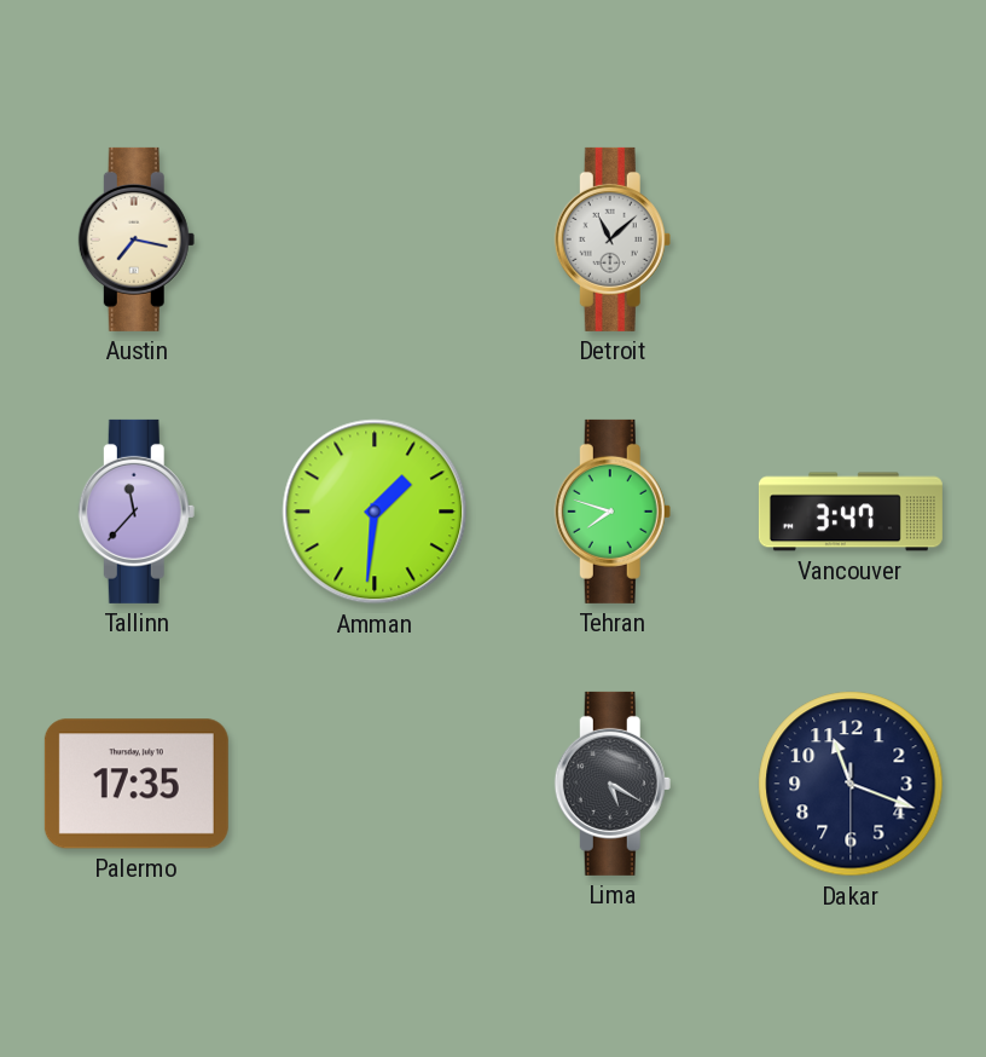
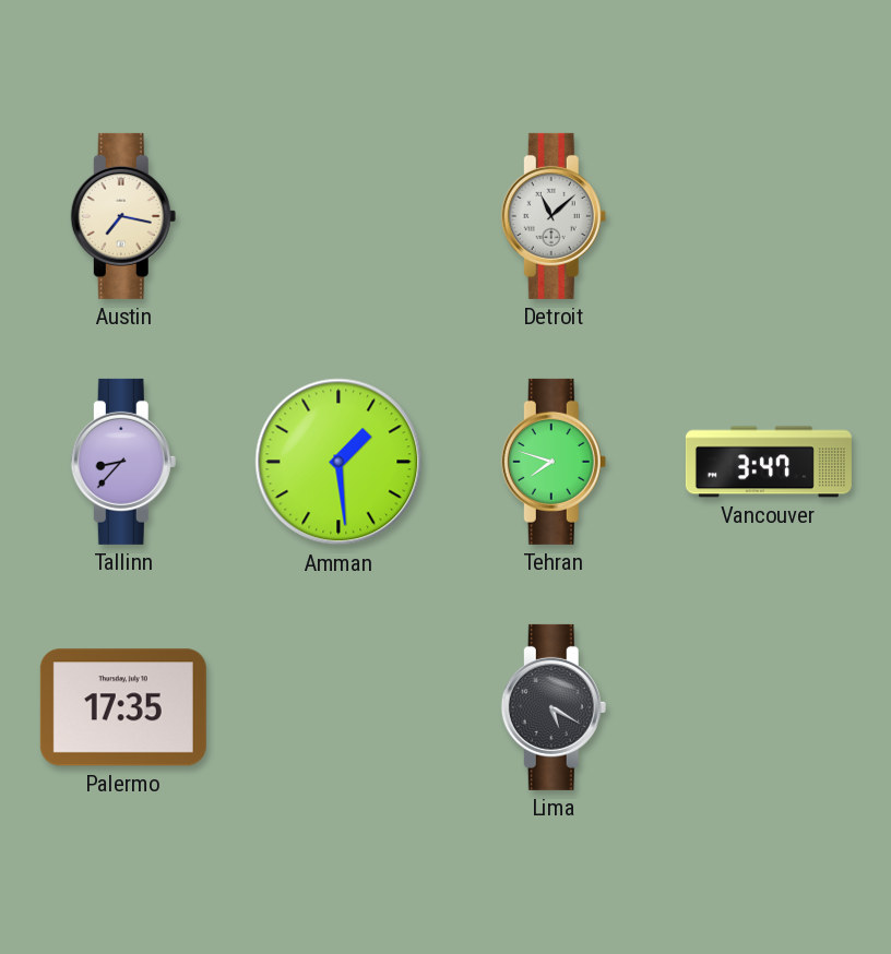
Tallinn: 11:37 -> 8:37
Amman: 1:31 -> 1:29
Dakar: 11:18 -> none
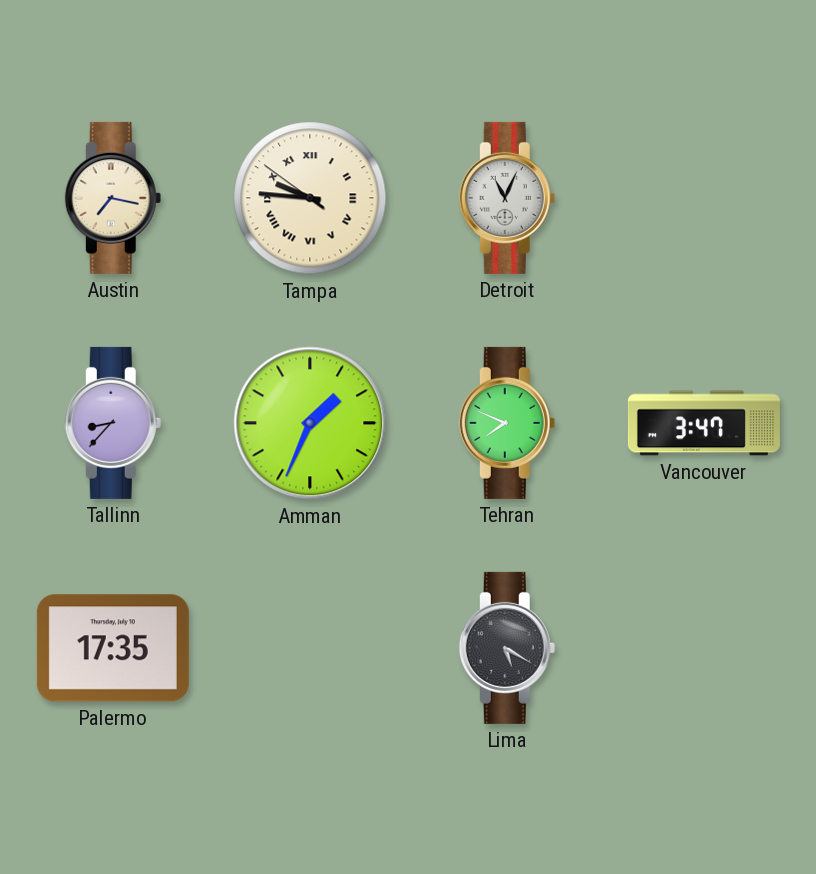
Tampa: none -> 9:45
Detroit: 11:08 -> 11:04
Amman: 1:29 -> 1:34
Tehran: 7:48 -> 7:49
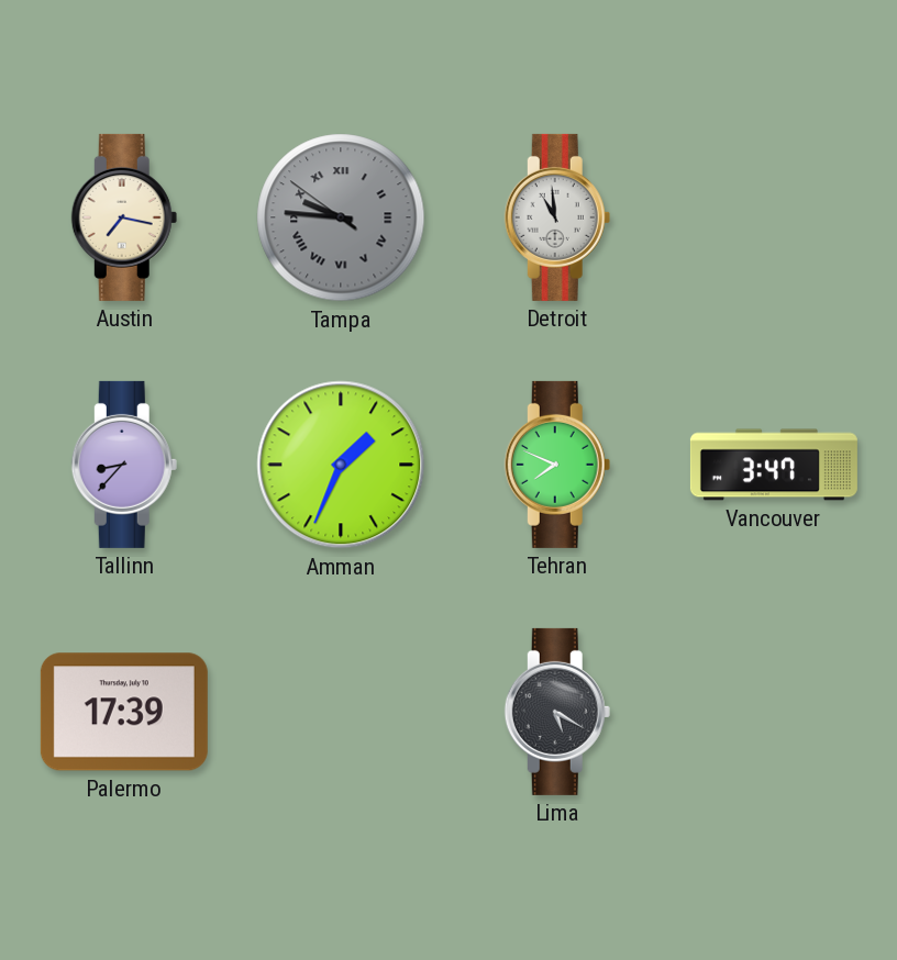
Tampa dial: cream -> grey
Detroit: 11:04 -> 10:59
Palermo: 17:35 -> 17:39
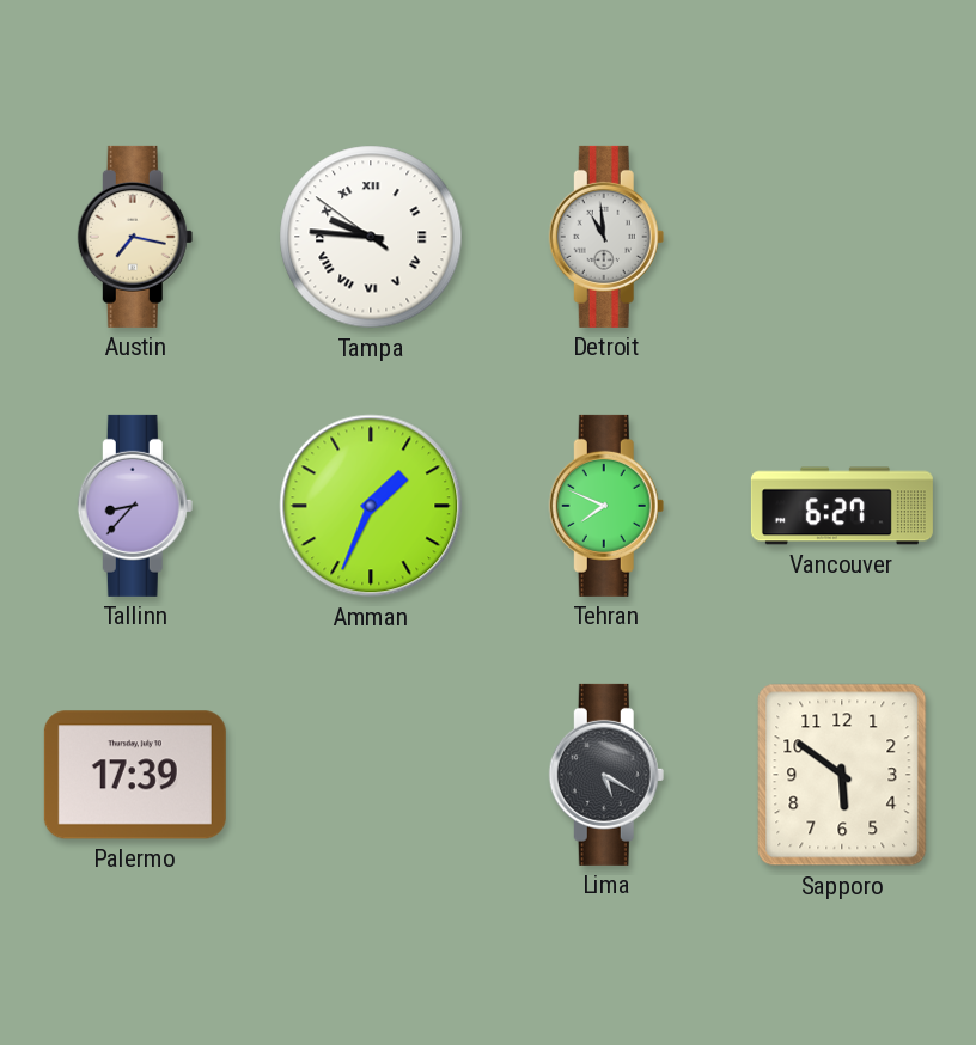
Tampa dial: grey -> white
Vancouver: 3:47 -> 6:27
Sapporo: none -> 5:51
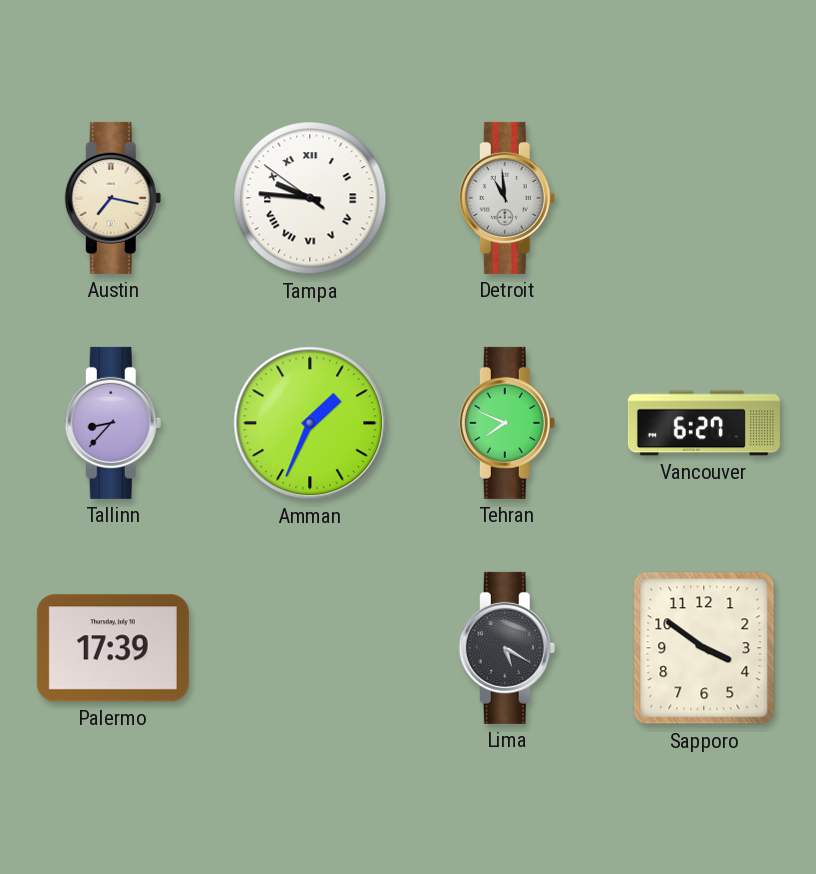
Sapporo: 5:51 -> 3:51
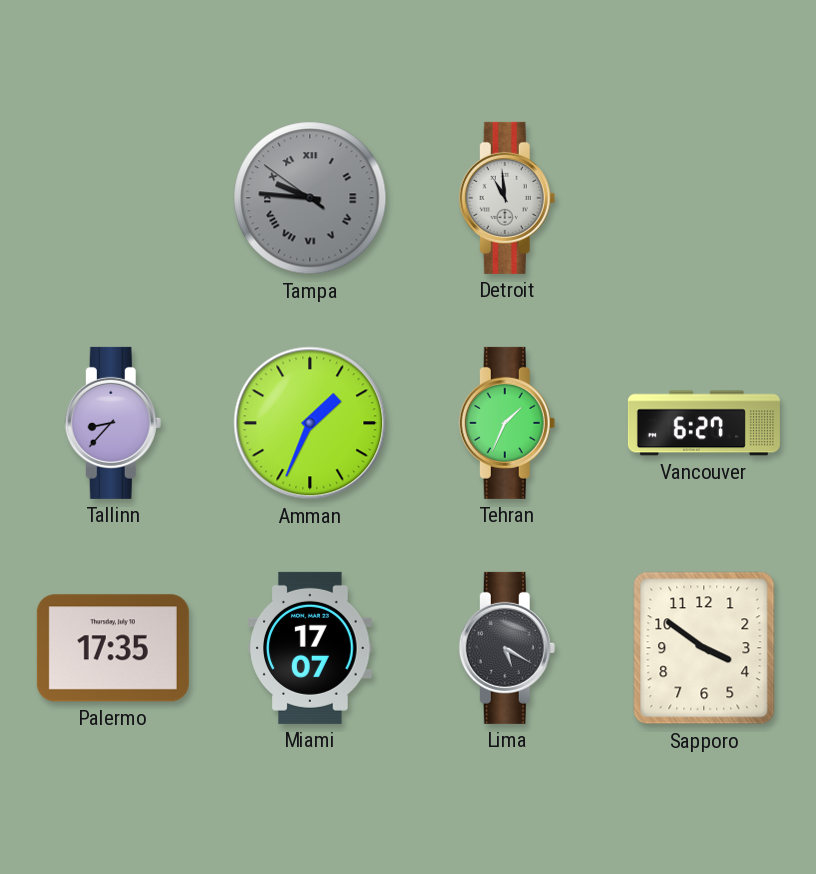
Austin: 7:17 -> none
Tampa dial: white -> grey
Tehran: 7:49 -> 1:34
Palermo: 17:39 -> 17:35
Miami: none -> 17:07
